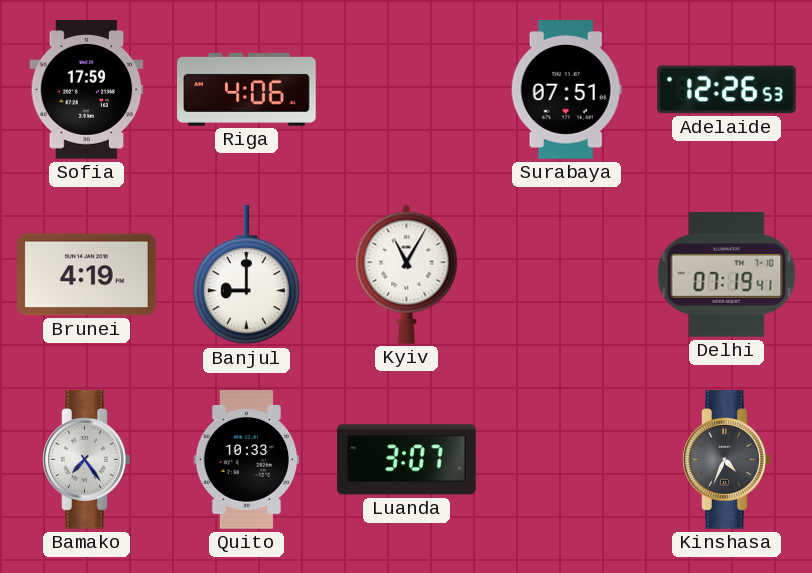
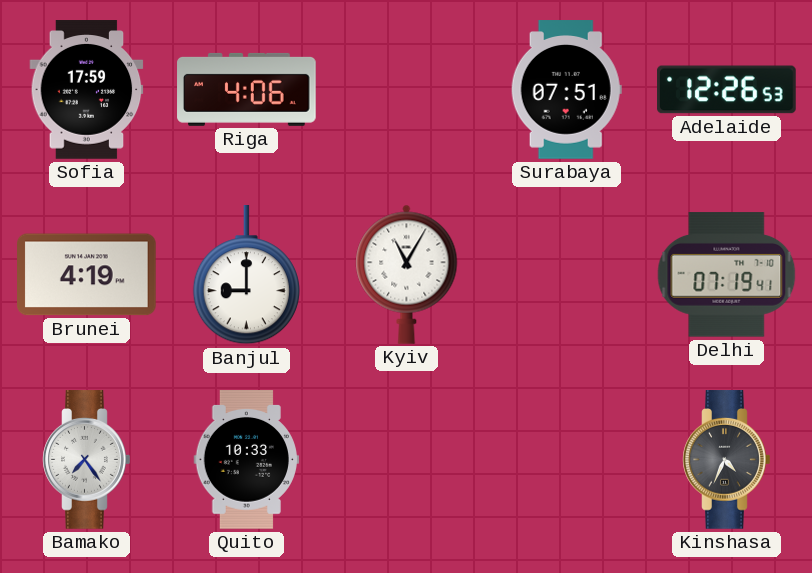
Luanda: 3:07 -> none
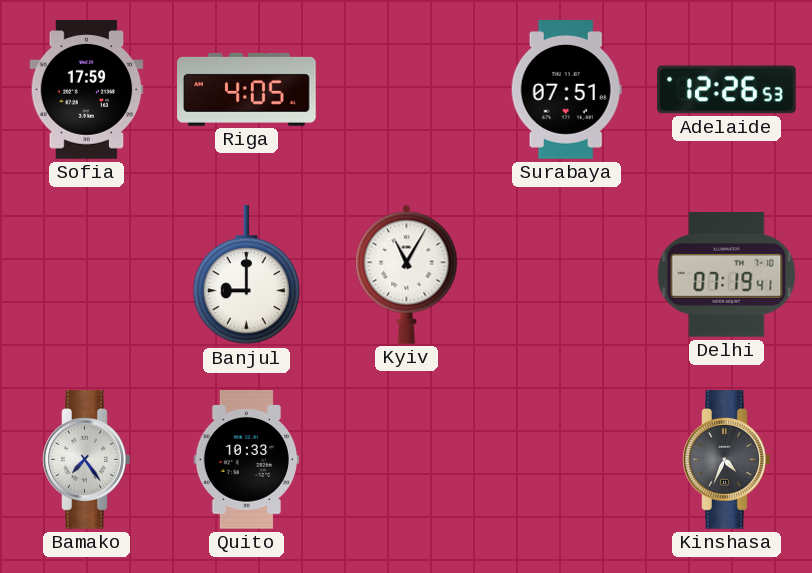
Riga: 4:06 -> 4:05
Brunei: 4:19 -> none
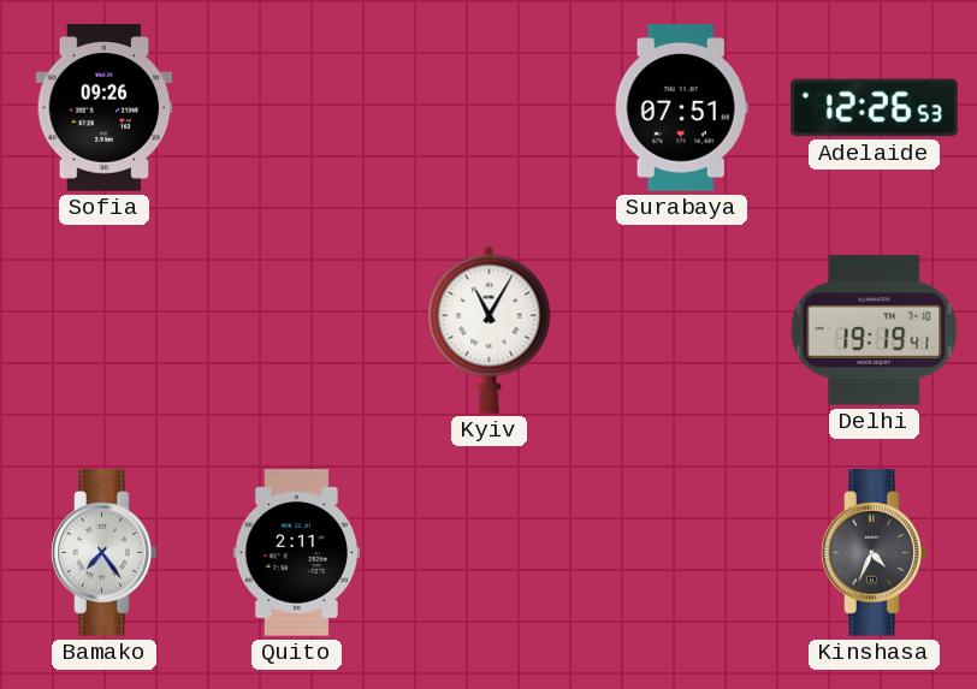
Sofia: 17:59 -> 09:26
Riga: 4:05 -> none
Banjul: 9:00 -> none
Delhi: 07:19 -> 19:19
Quito: 10:33 -> 2:11
